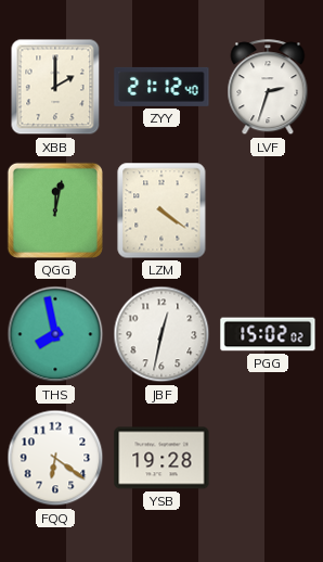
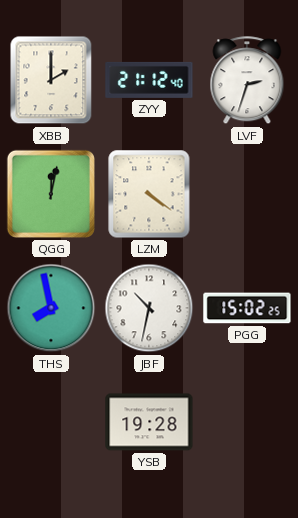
JBF: 12:32 -> 10:32
PGG: 15:02:02 -> 15:02:25
FQQ: 6:21 -> none
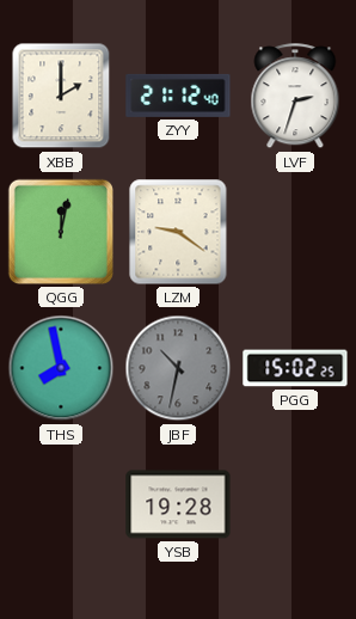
LZM: 4:21 -> 9:21
JBF dial: white -> grey
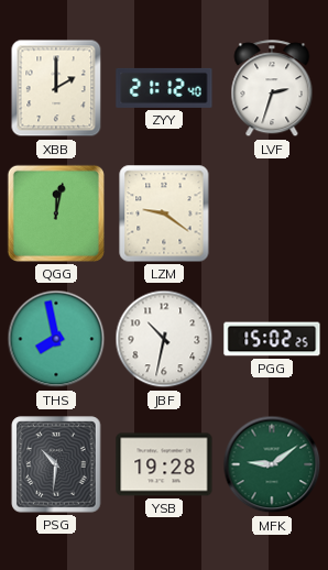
JBF dial: grey -> white
PSG: none -> 10:31
MFK: none -> 9:09
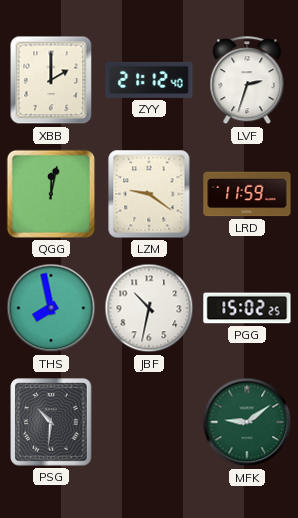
LRD: none -> 11:59
YSB: 19:28 -> none
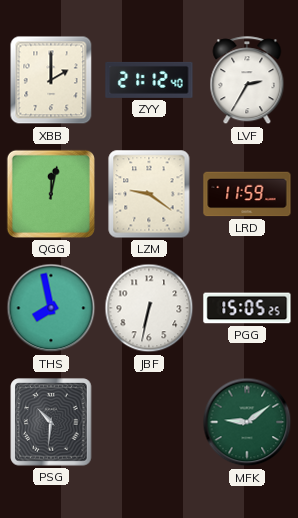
LVF: 2:33 -> 2:35
JBF: 10:32 -> 6:32
PGG: 15:02 -> 15:05
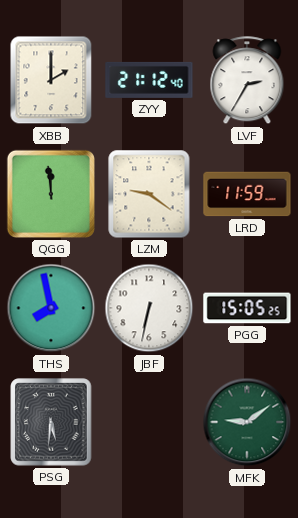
QGG: 12:02 -> 11:59
PSG: 10:31 -> 5:31
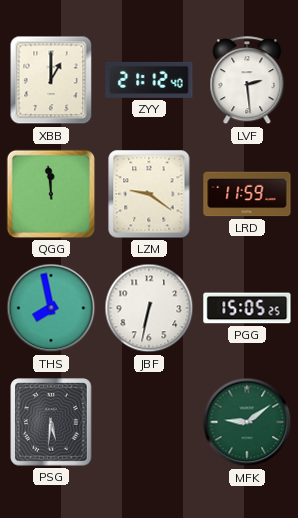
XBB: 2:00 -> 1:00
LVF: 2:35 -> 2:29
